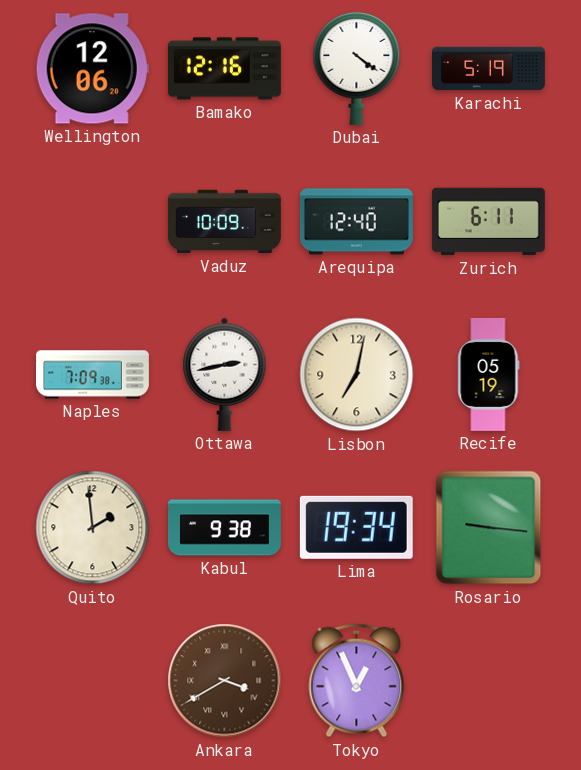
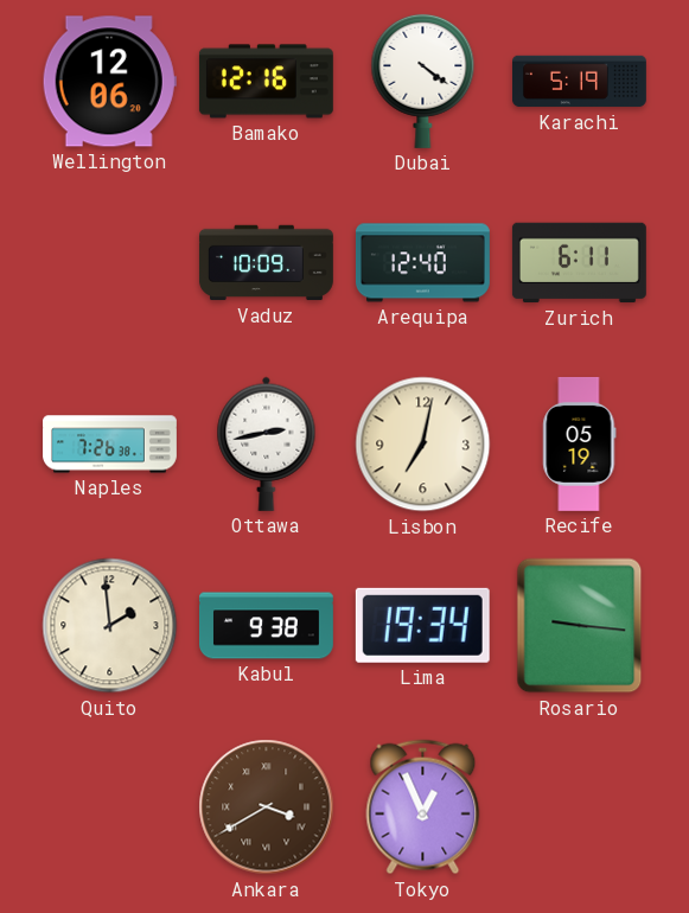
Naples: 7:09 -> 7:26
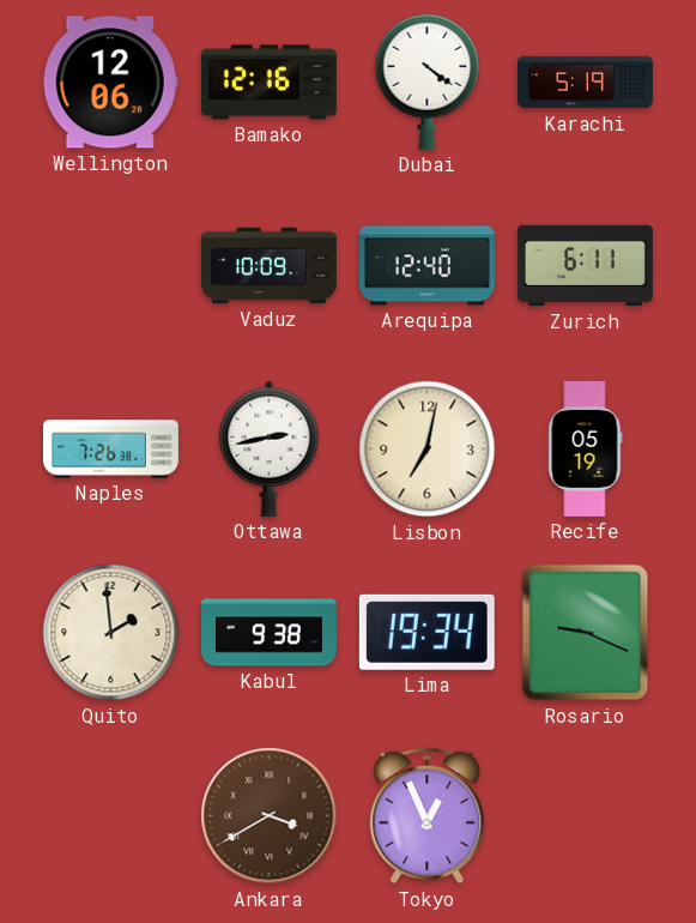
Rosario: 9:16 -> 9:19
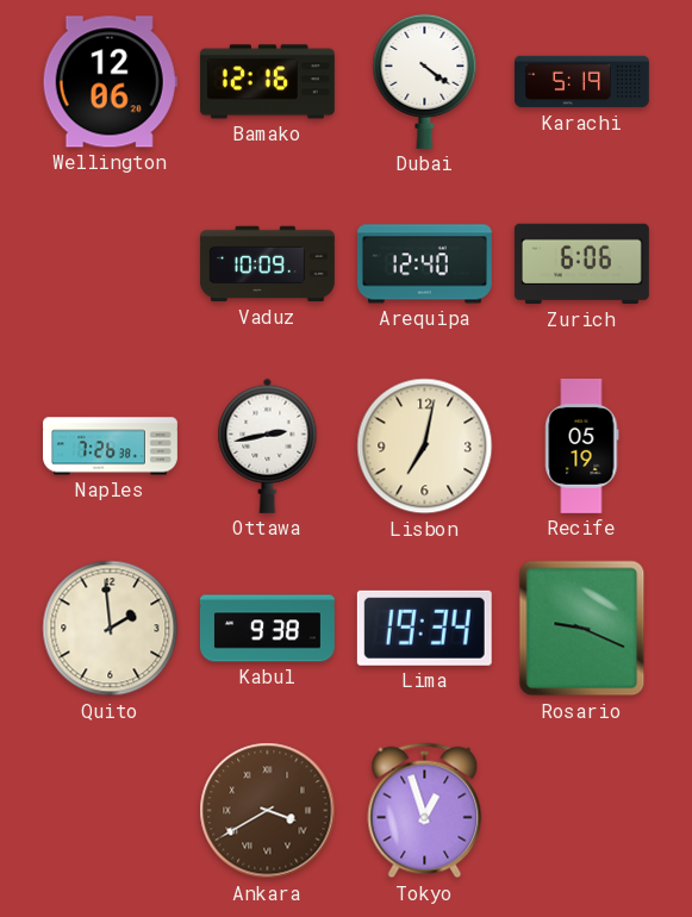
Zurich: 6:11 -> 6:06
Tokyo: 12:56 -> 12:57
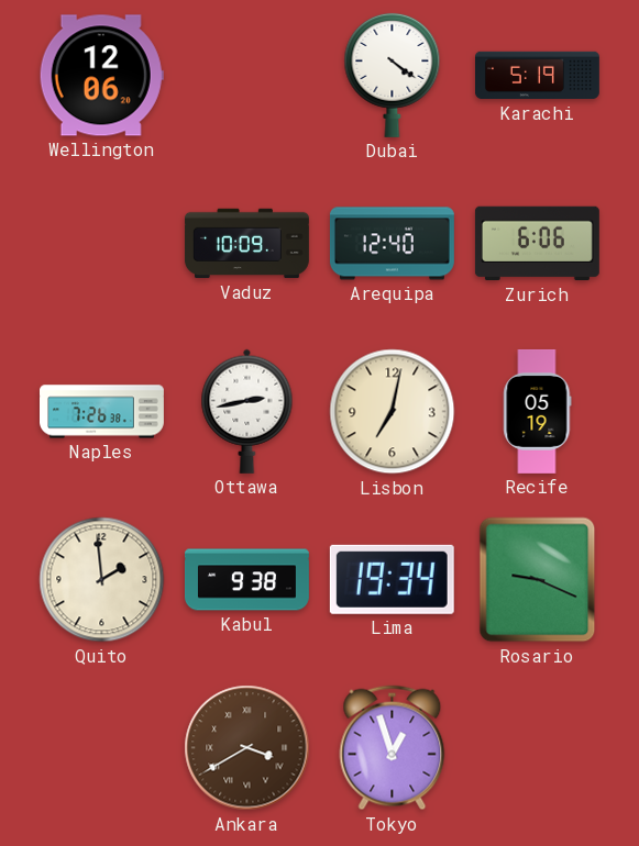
Bamako: 12:16 -> none
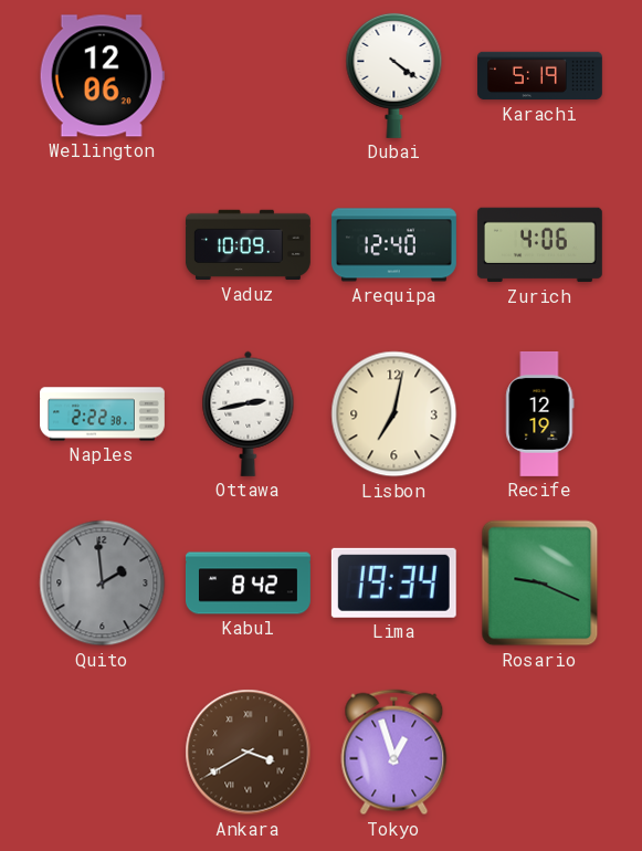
Zurich: 6:06 -> 4:06
Naples: 7:26 -> 2:22
Recife: 05:19 -> 12:19
Quito dial: cream -> grey
Kabul: 9:38 -> 8:42
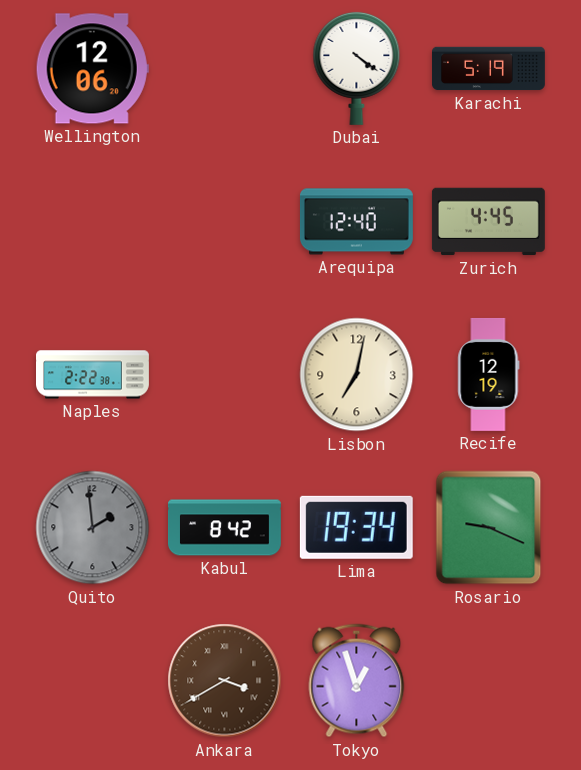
Vaduz: 10:09 -> none
Zurich: 4:06 -> 4:45
Ottawa: 2:43 -> none
